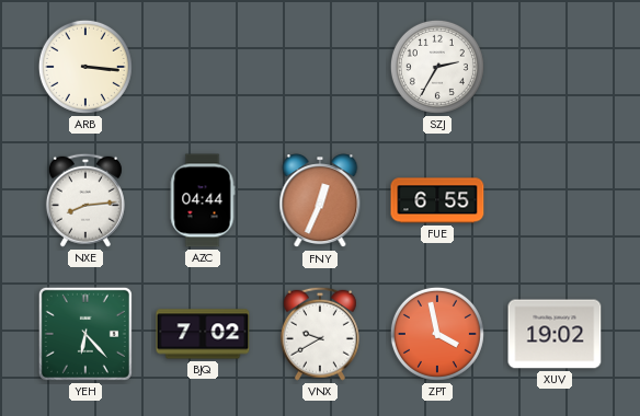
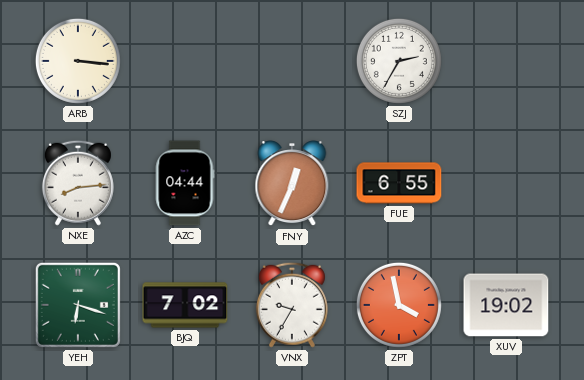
YEH: 6:23 -> 6:18
VNX: 9:40 -> 9:35
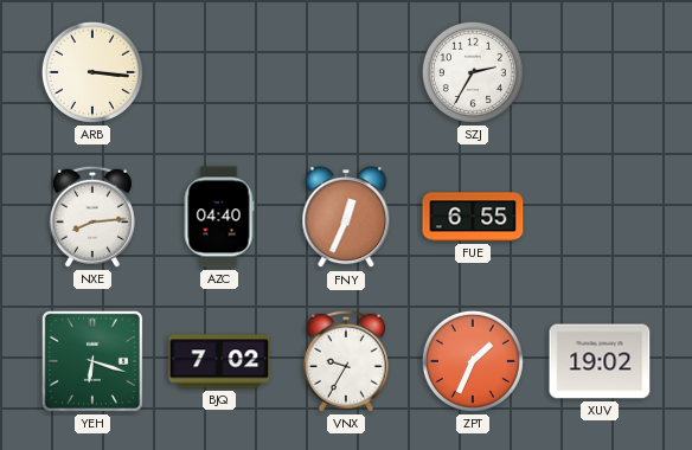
AZC: 04:44 -> 04:40
ZPT: 3:58 -> 1:34
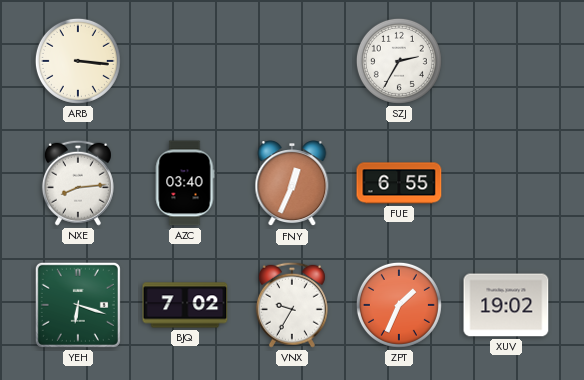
AZC: 04:40 -> 03:40
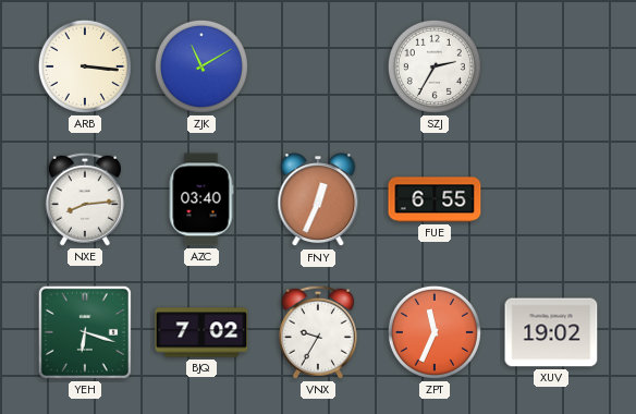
ZJK: none -> 11:10
ZPT: 1:34 -> 11:34
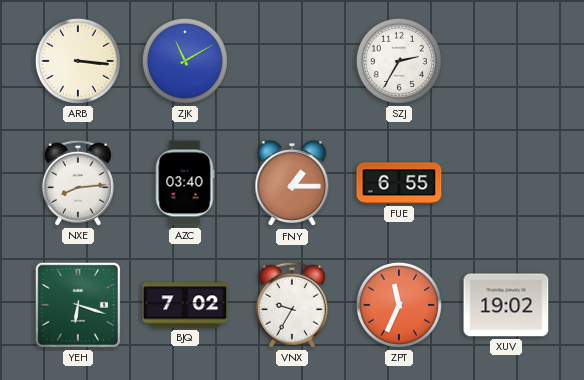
FNY: 12:34 -> 1:15
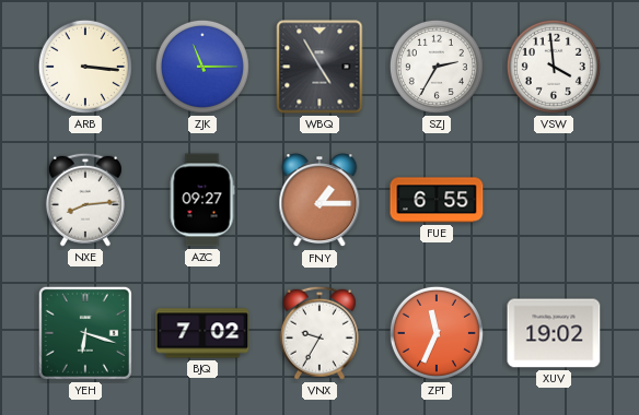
ZJK: 11:10 -> 11:15
WBQ: none -> 4:55
VSW: none -> 3:59
AZC: 03:40 -> 09:27
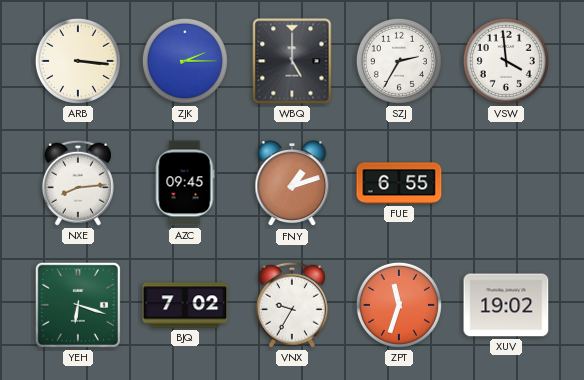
ZJK: 11:15 -> 2:15
WBQ: 4:55 -> 5:00
AZC: 09:27 -> 09:45
FNY: 1:15 -> 1:12
ZPT: 11:34 -> 11:33
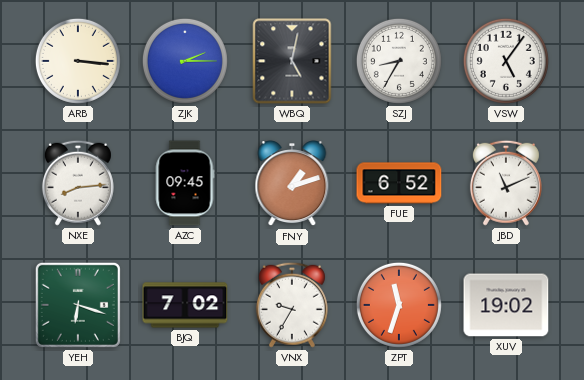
WBQ: 5:00 -> 5:02
SZJ: 2:35 -> 8:35
VSW: 3:59 -> 5:06
FUE: 6:55 -> 6:52
JBD: none -> 11:11
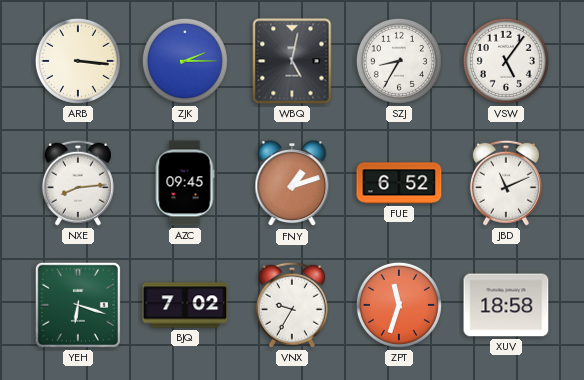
XUV: 19:02 -> 18:58
